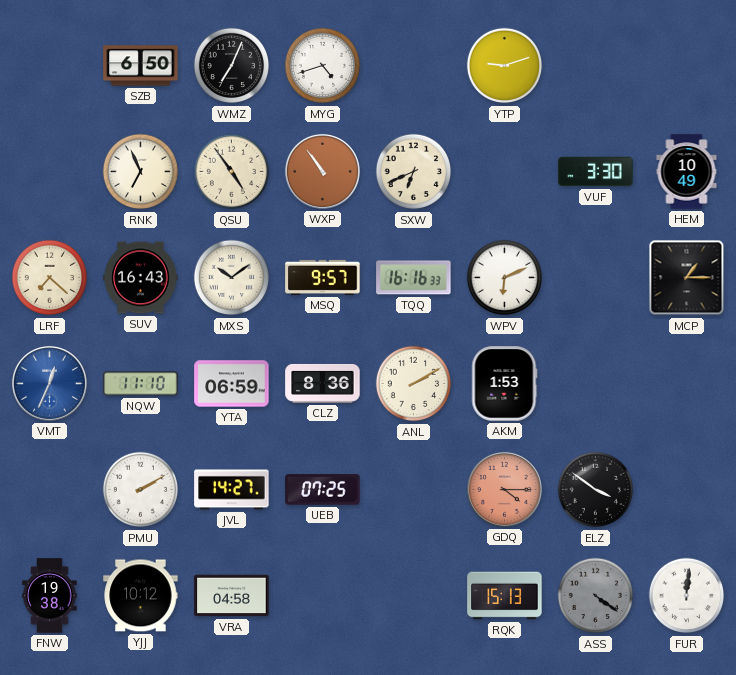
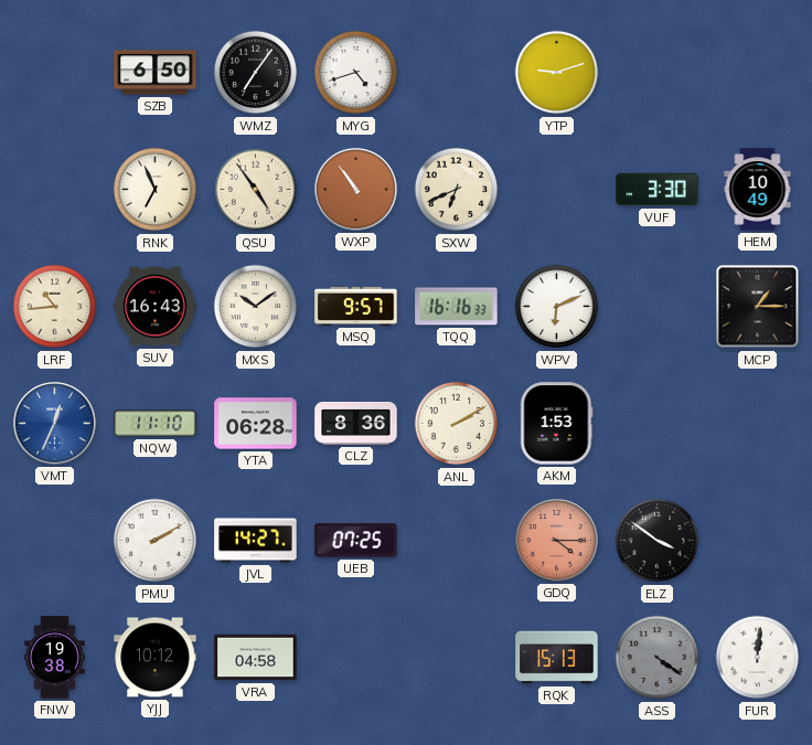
WMZ: 7:04 -> 7:06
LRF: 7:22 -> 10:44
YTA: 06:59 -> 06:28
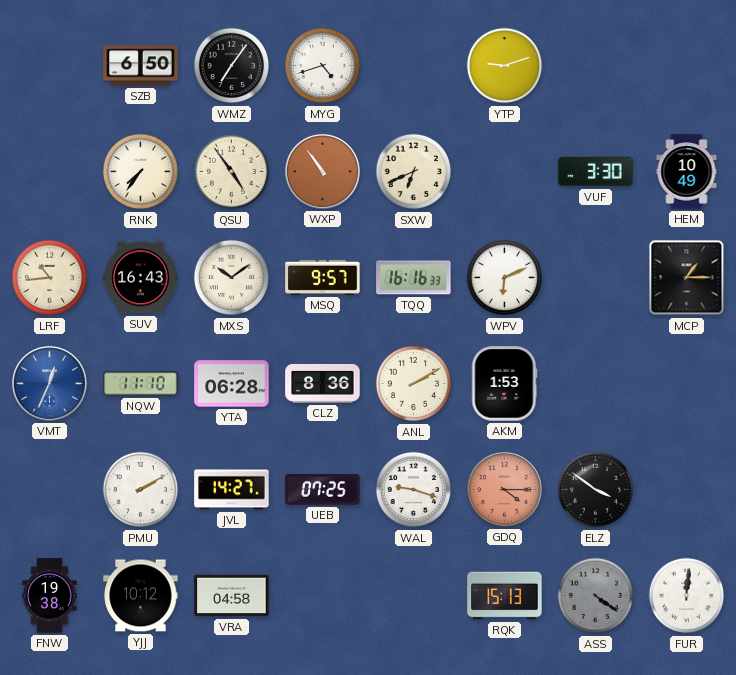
RNK: 6:56 -> 7:36
WAL: none -> 9:18
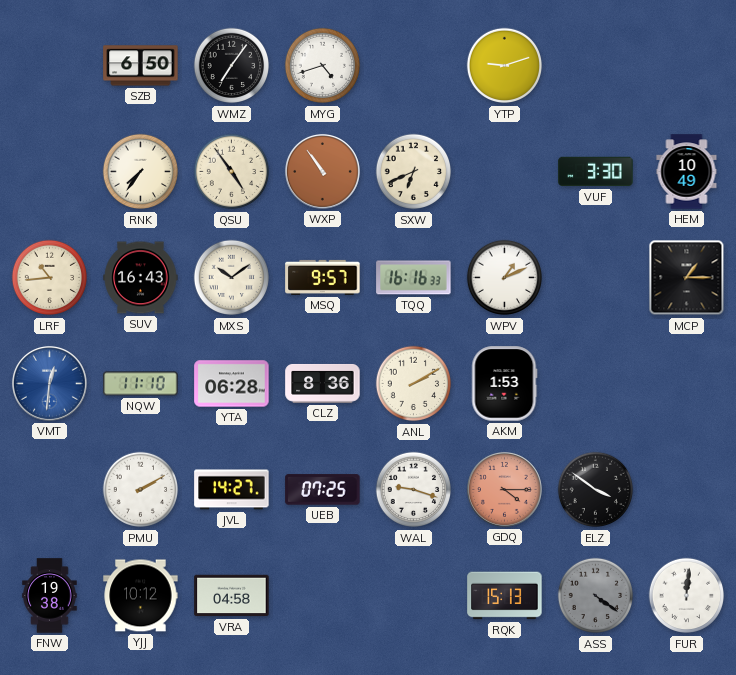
WPV: 6:11 -> 1:11
VMT: 12:34 -> 12:31
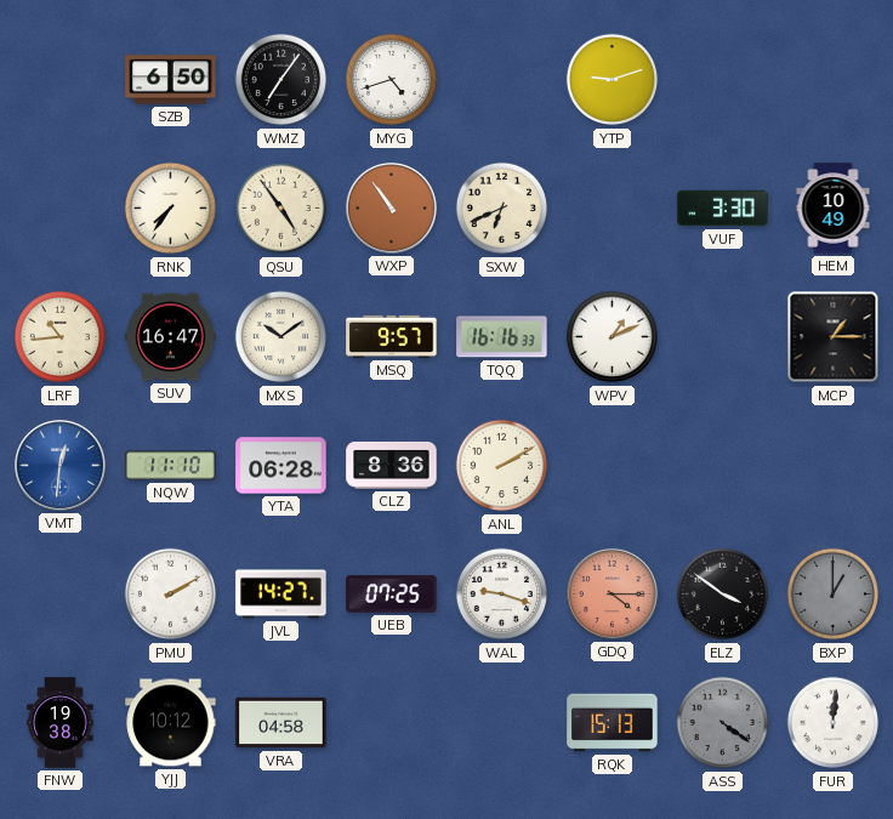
SUV: 16:43 -> 16:47
AKM: 1:53 -> none
BXP: none -> 1:00
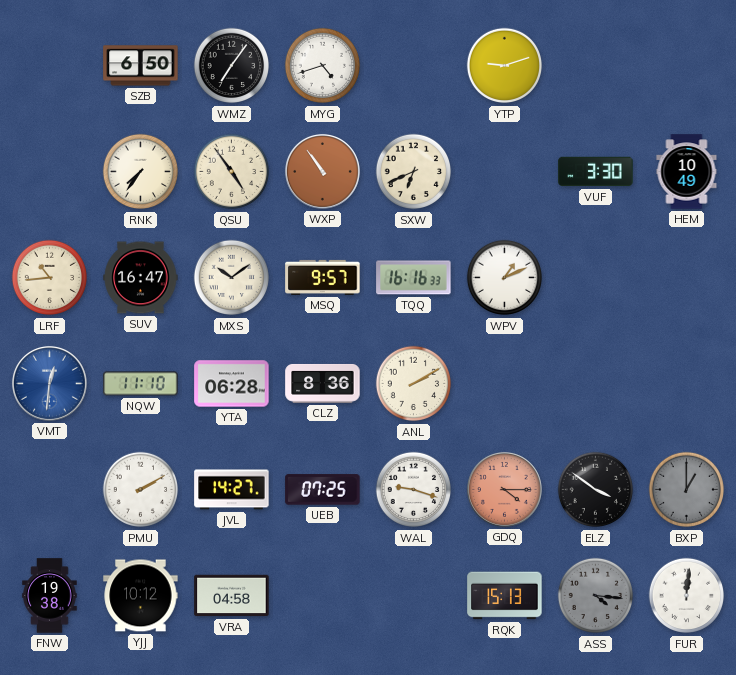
MCP: 1:15 -> none
ASS: 4:21 -> 4:16
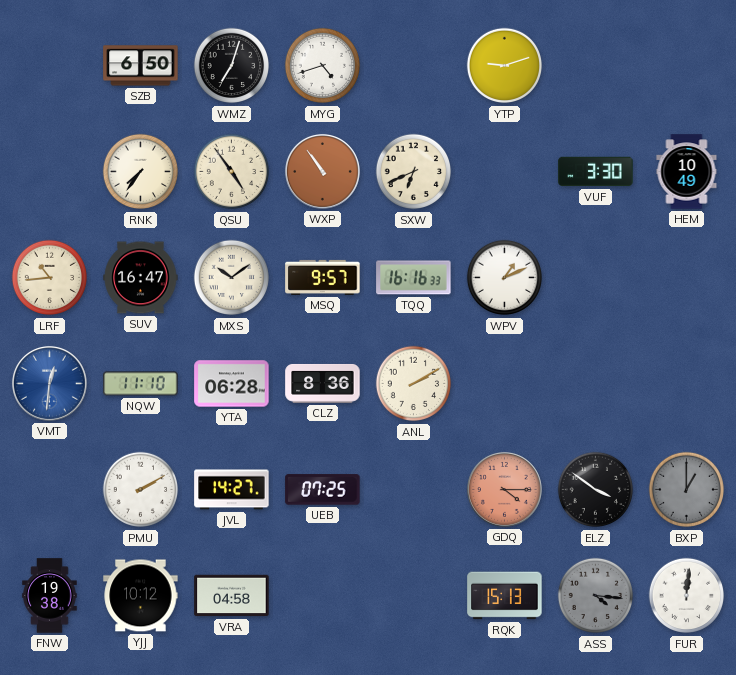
WMZ: 7:06 -> 7:03
WAL: 9:18 -> none
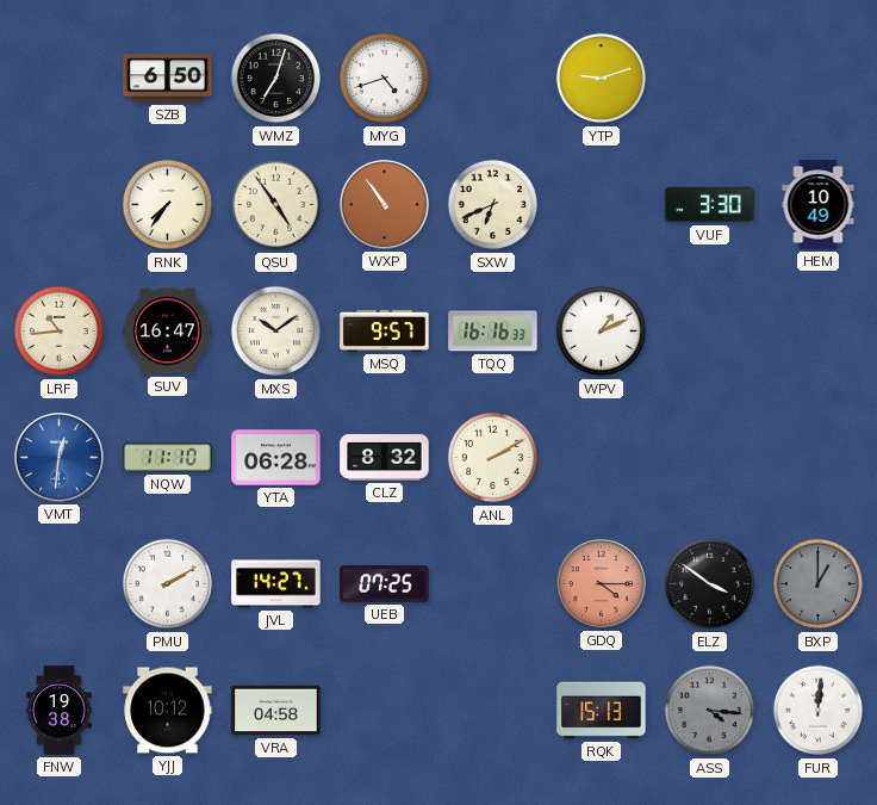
CLZ: 8:36 -> 8:32
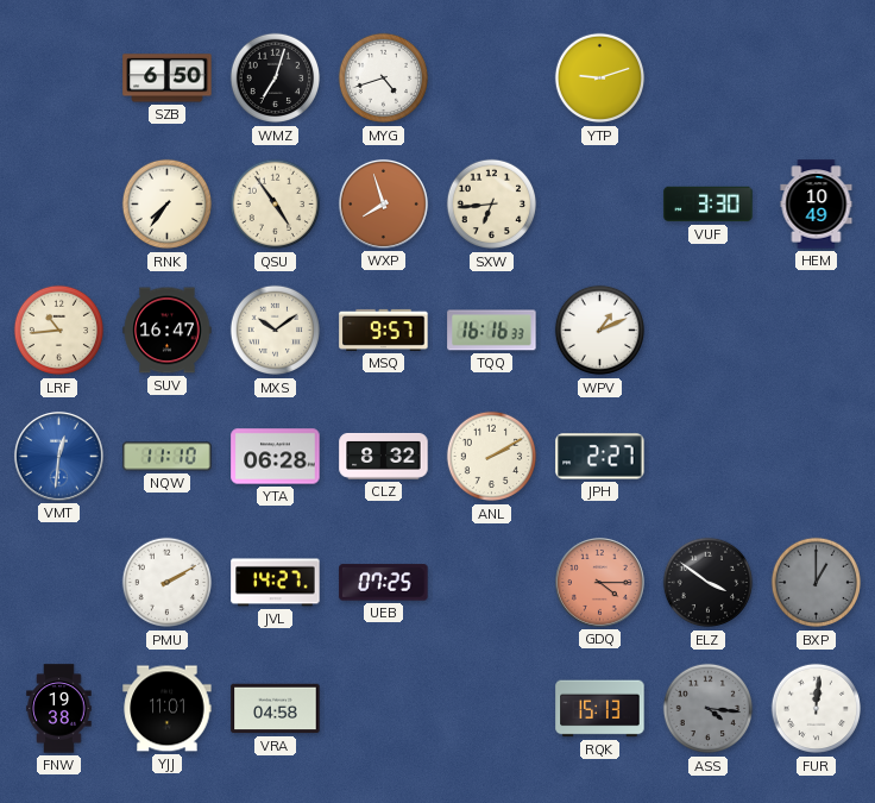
WXP: 10:54 -> 7:57
SXW: 6:41 -> 6:44
JPH: none -> 2:27
YJJ: 10:12 -> 11:01
